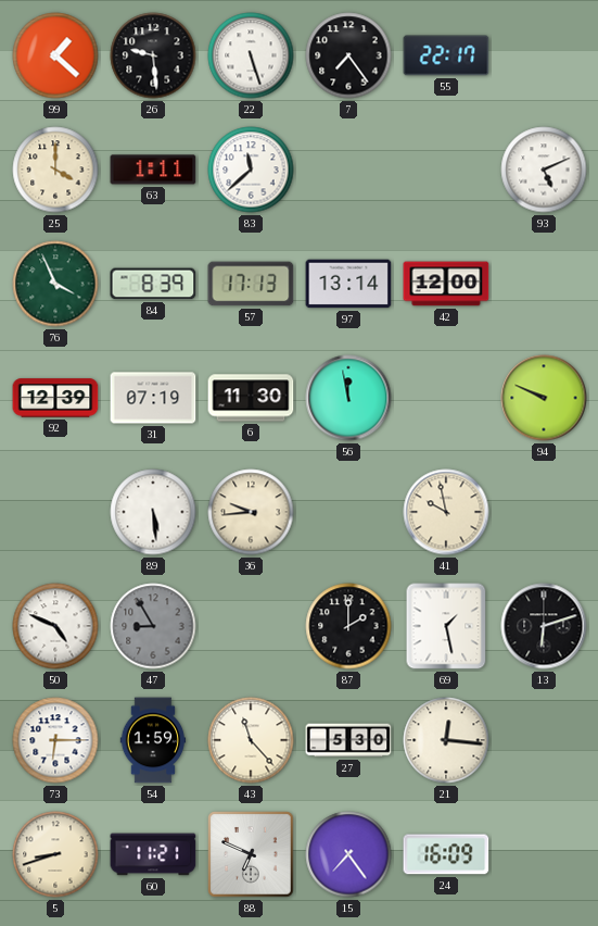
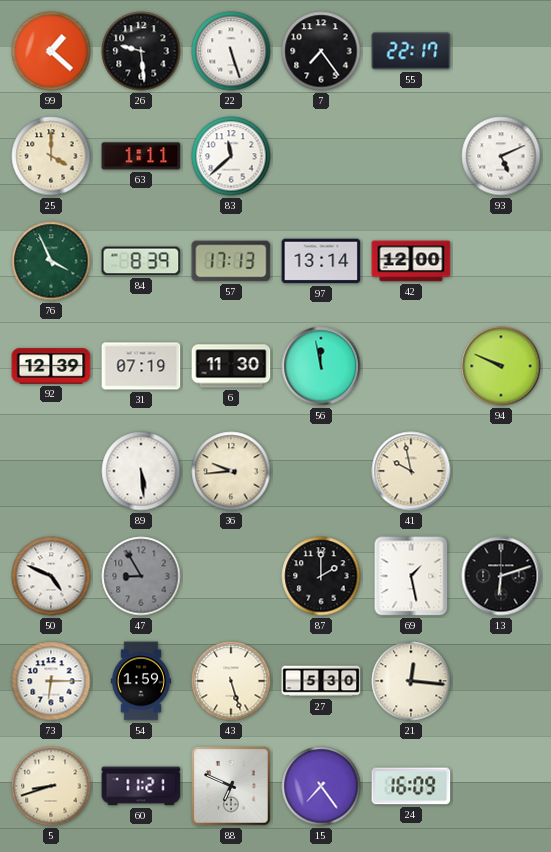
43: 11:23 -> 5:27
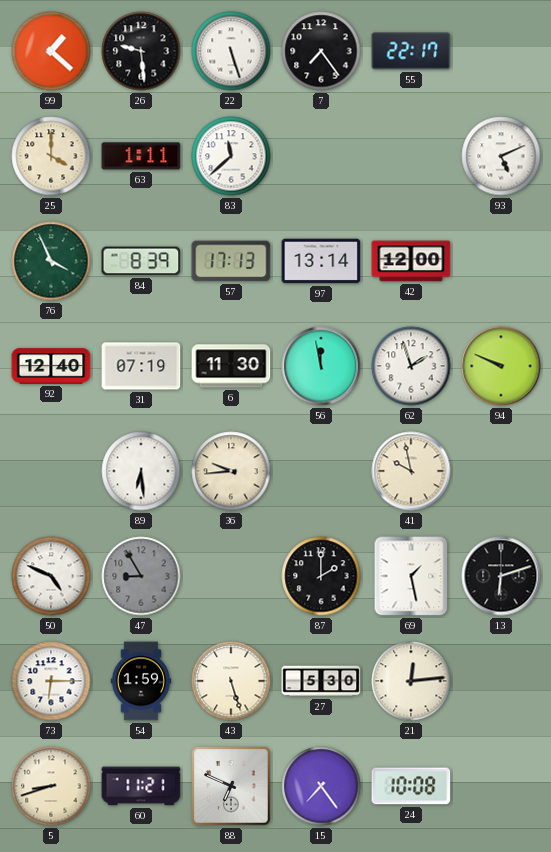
92: 12:39 -> 12:40
62: none -> 1:57
89: 5:29 -> 6:29
21: 12:16 -> 12:14
24: 16:09 -> 10:08
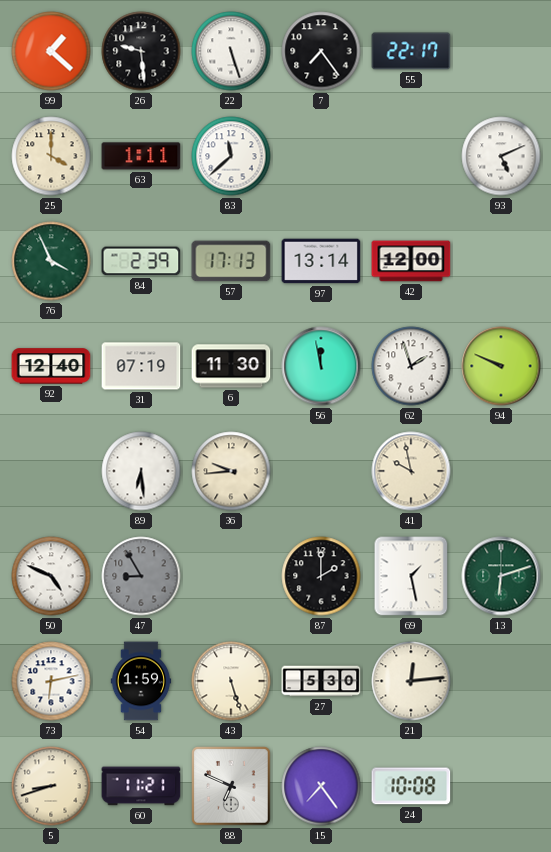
84: 8:39 -> 2:39
13 dial: black -> green
73: 6:15 -> 6:13
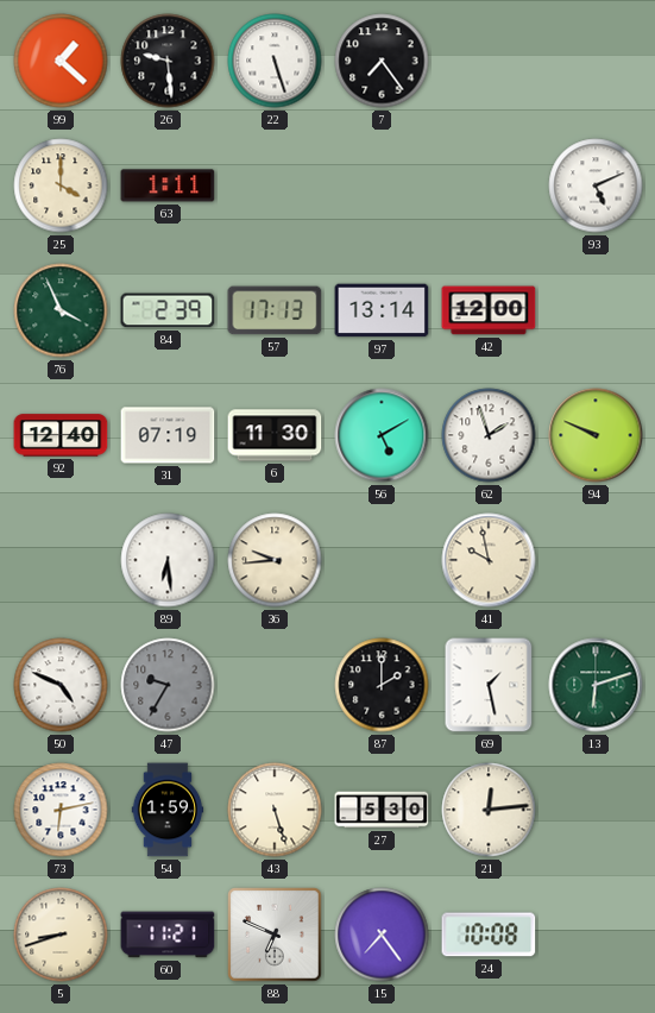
55: 22:17 -> none
83: 11:38 -> none
56: 11:58 -> 5:10
47: 8:55 -> 9:35
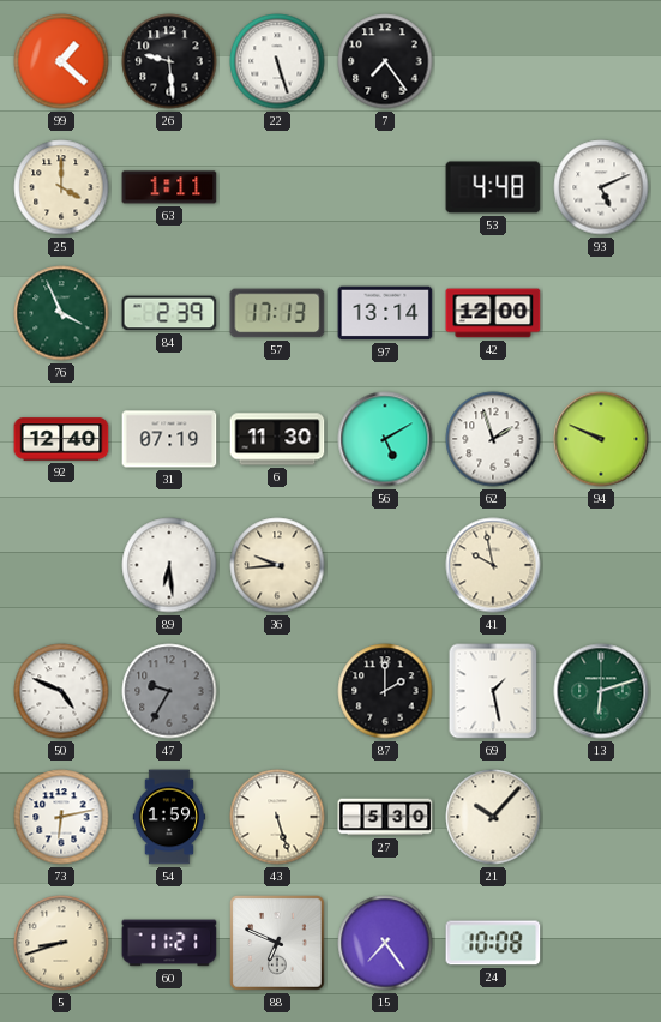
53: none -> 4:48
21: 12:14 -> 10:07
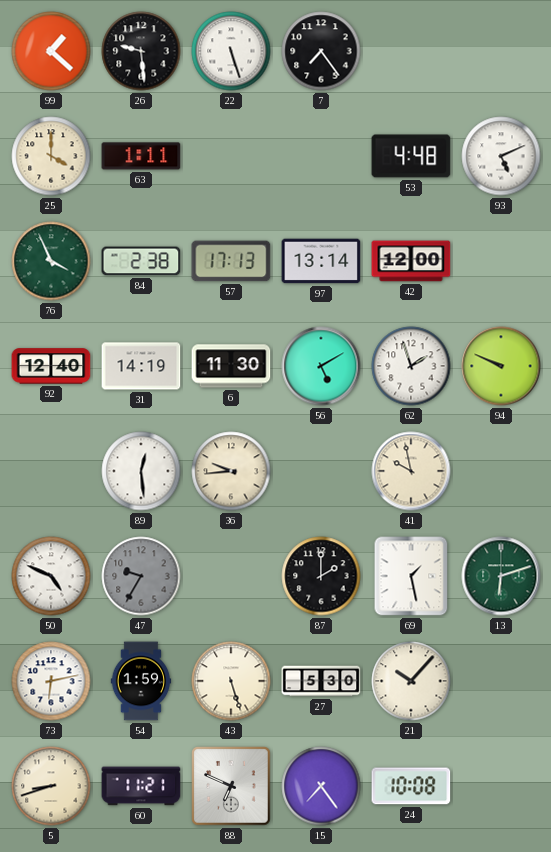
84: 2:39 -> 2:38
31: 07:19 -> 14:19
89: 6:29 -> 12:29
